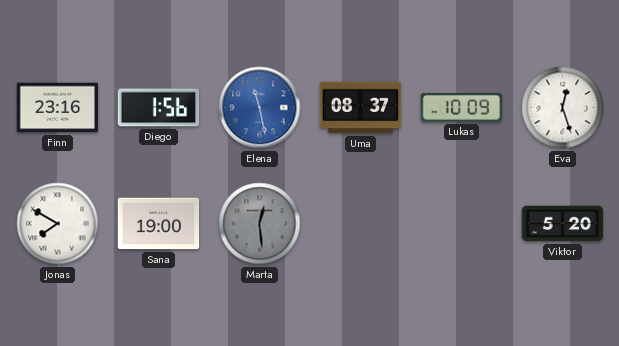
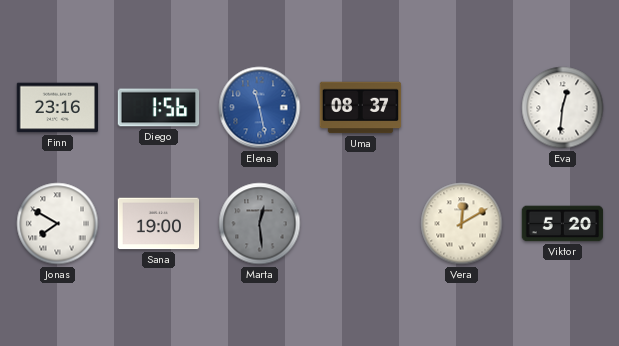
Lukas: 10:09 -> none
Eva: 12:27 -> 12:31
Vera: none -> 12:10
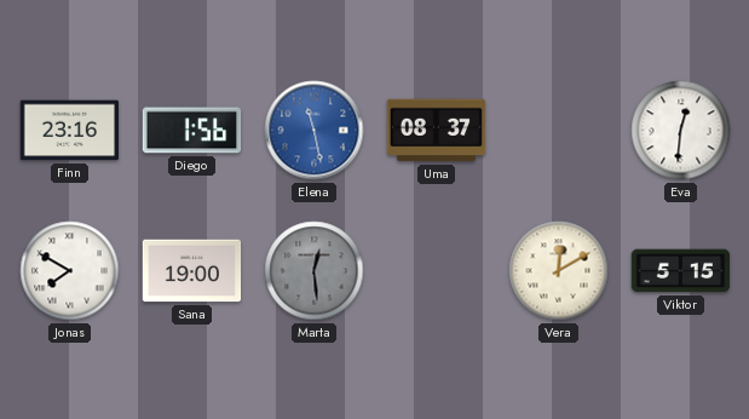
Viktor: 5:20 -> 5:15
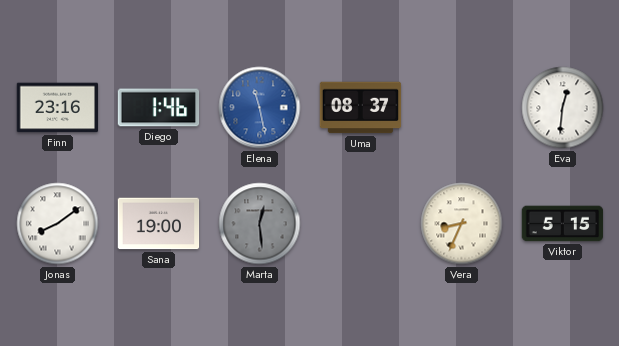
Diego: 1:56 -> 1:46
Jonas: 7:50 -> 8:09
Vera: 12:10 -> 8:34
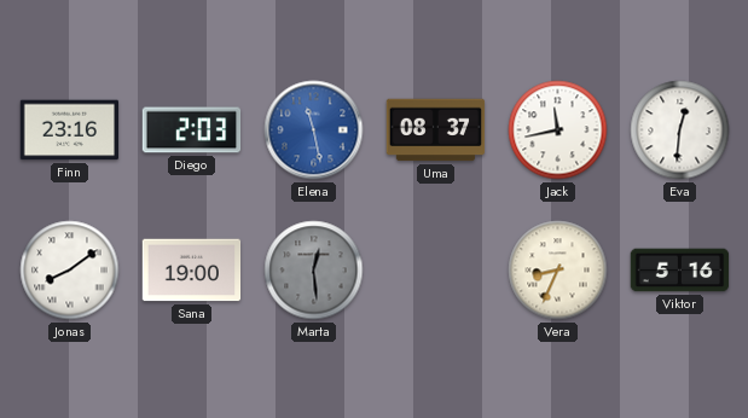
Diego: 1:46 -> 2:03
Jack: none -> 11:43
Viktor: 5:15 -> 5:16
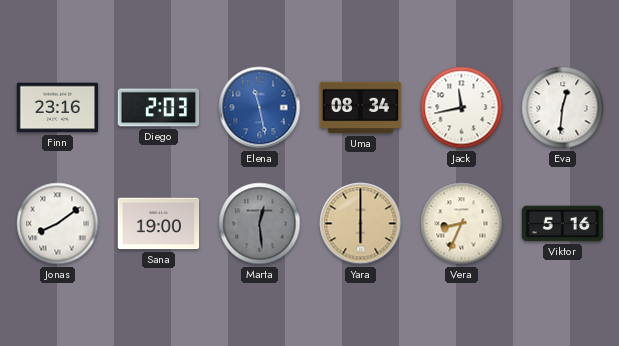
Uma: 08:37 -> 08:34
Yara: none -> 6:00
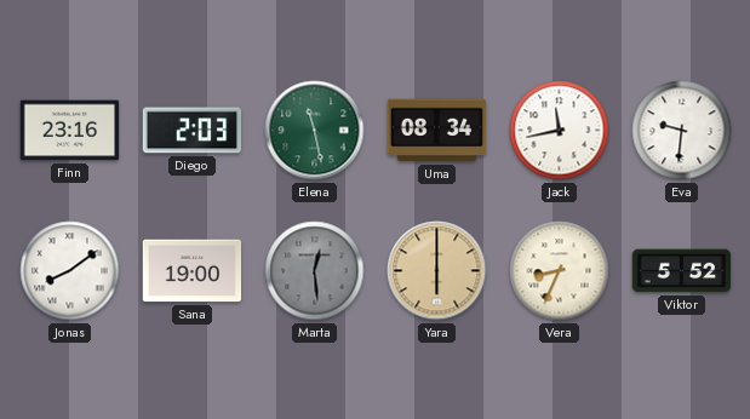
Elena dial: blue -> green
Eva: 12:31 -> 9:31
Viktor: 5:16 -> 5:52
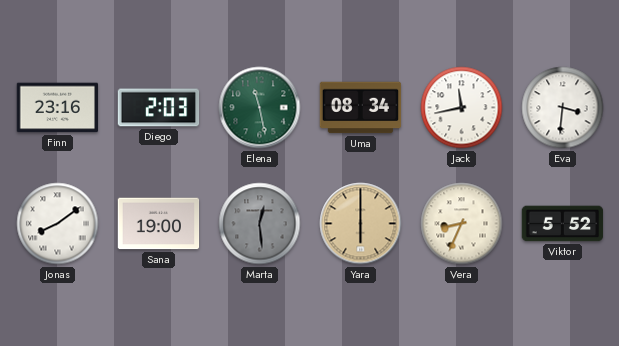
Eva: 9:31 -> 3:31
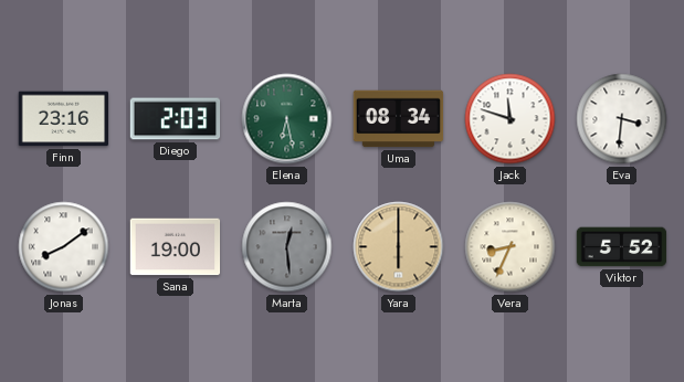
Elena: 11:28 -> 6:28
Jack: 11:43 -> 11:48
